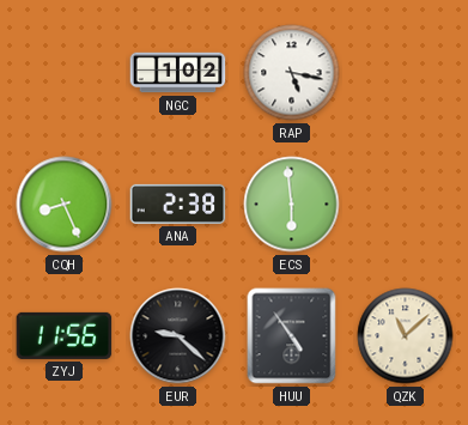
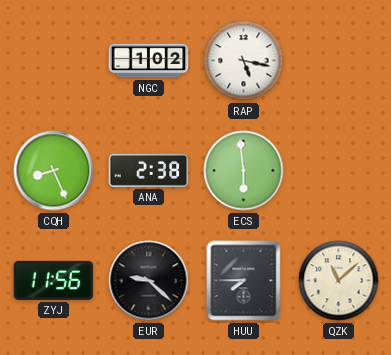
HUU: 4:54 -> 7:45
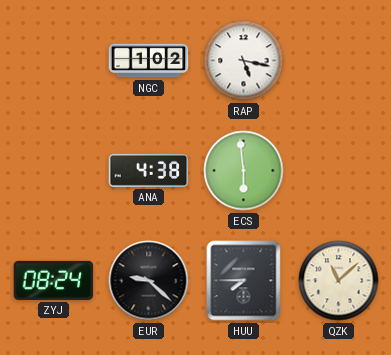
CQH: 8:26 -> none
ANA: 2:38 -> 4:38
ZYJ: 11:56 -> 08:24
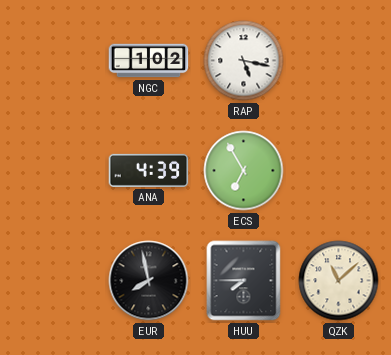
ANA: 4:38 -> 4:39
ECS: 5:59 -> 6:55
ZYJ: 08:24 -> none
EUR: 9:22 -> 7:58
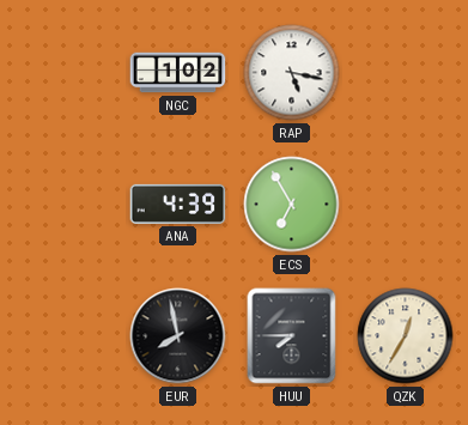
QZK: 11:08 -> 12:35
